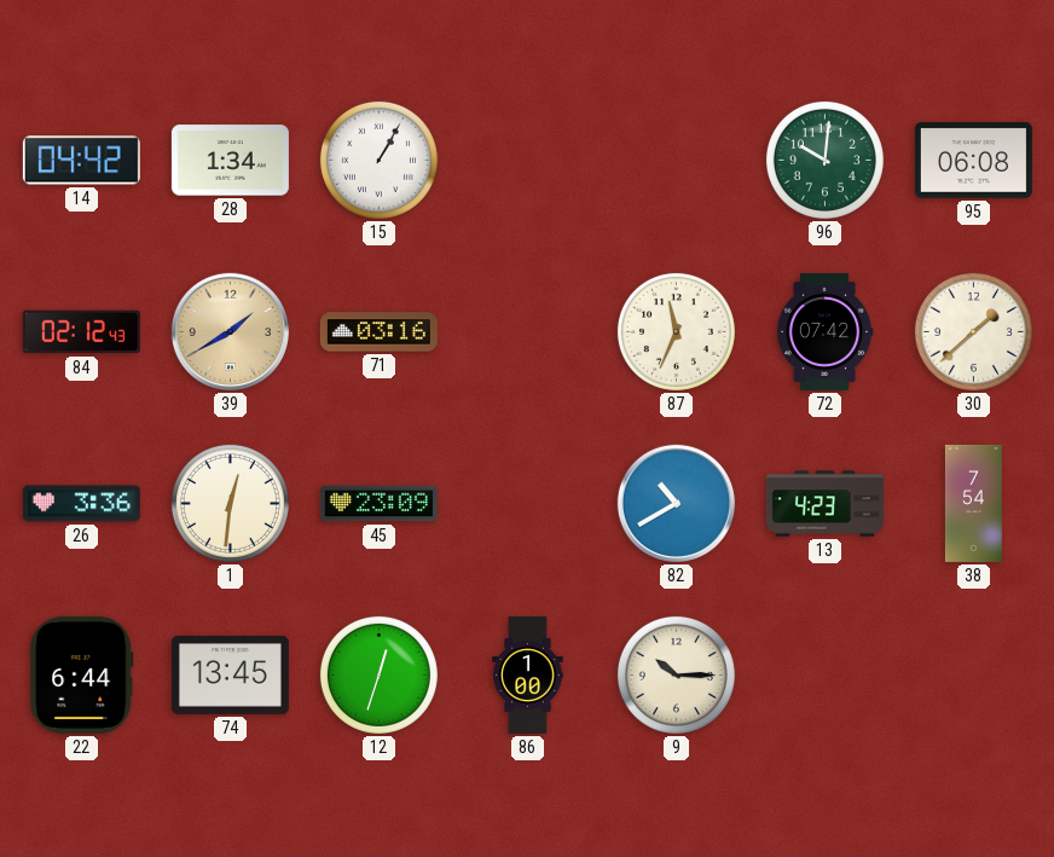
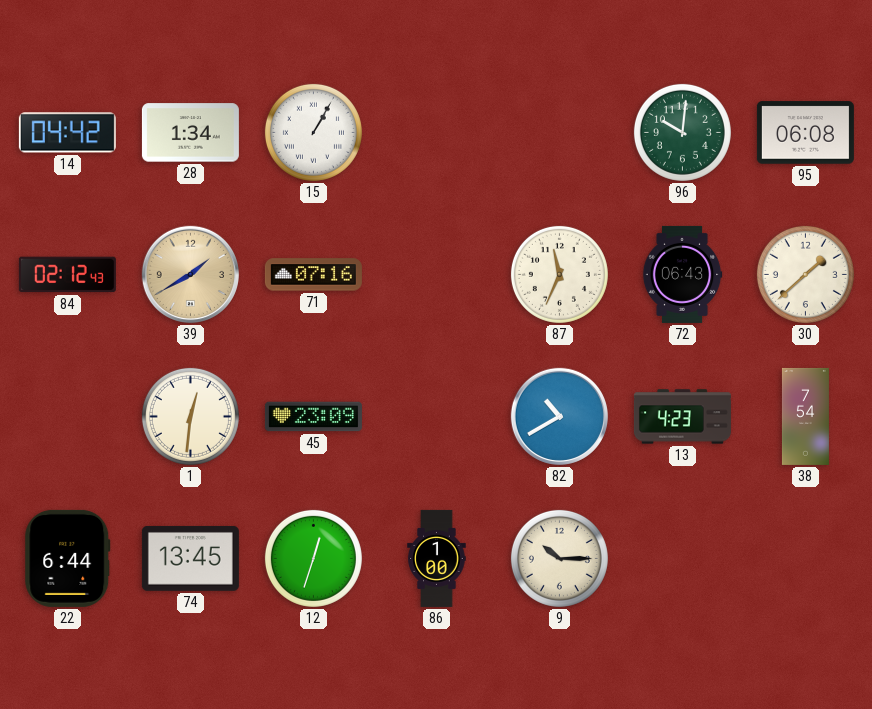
71: 03:16 -> 07:16
72: 07:42 -> 06:43
26: 3:36 -> none
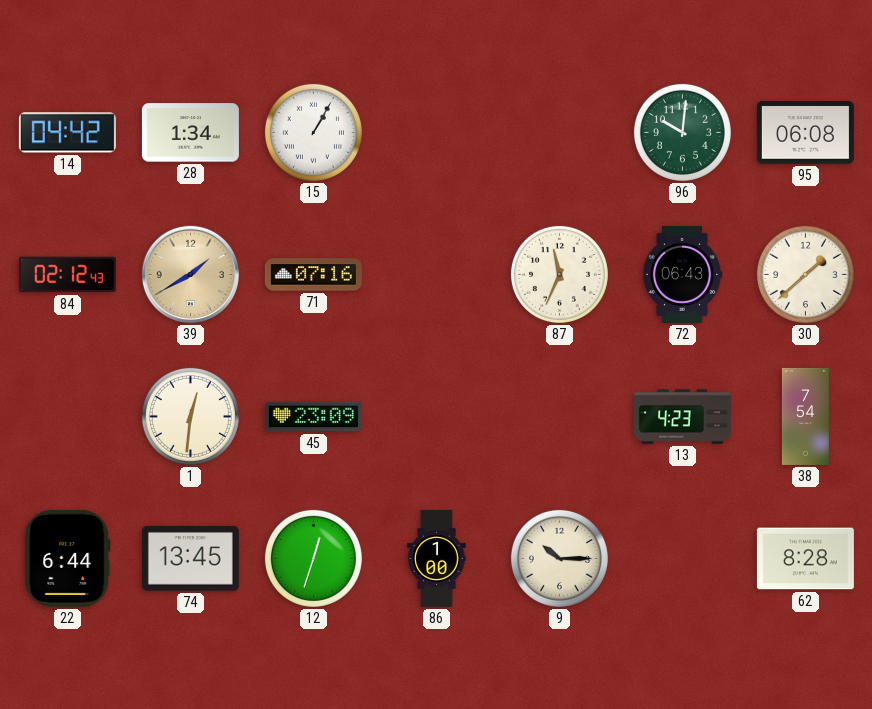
82: 10:40 -> none
62: none -> 8:28
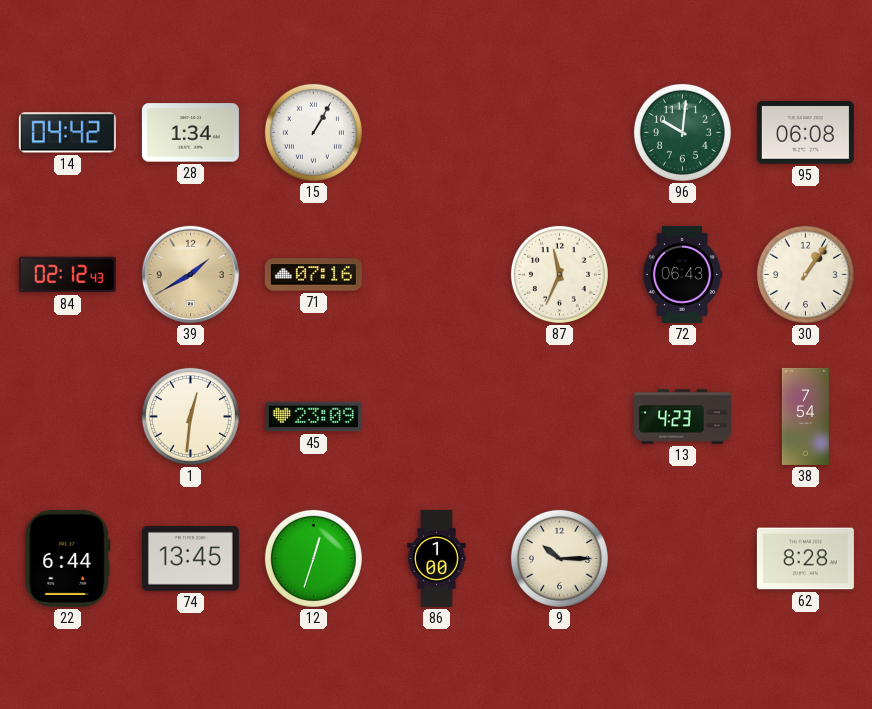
30: 1:38 -> 1:06
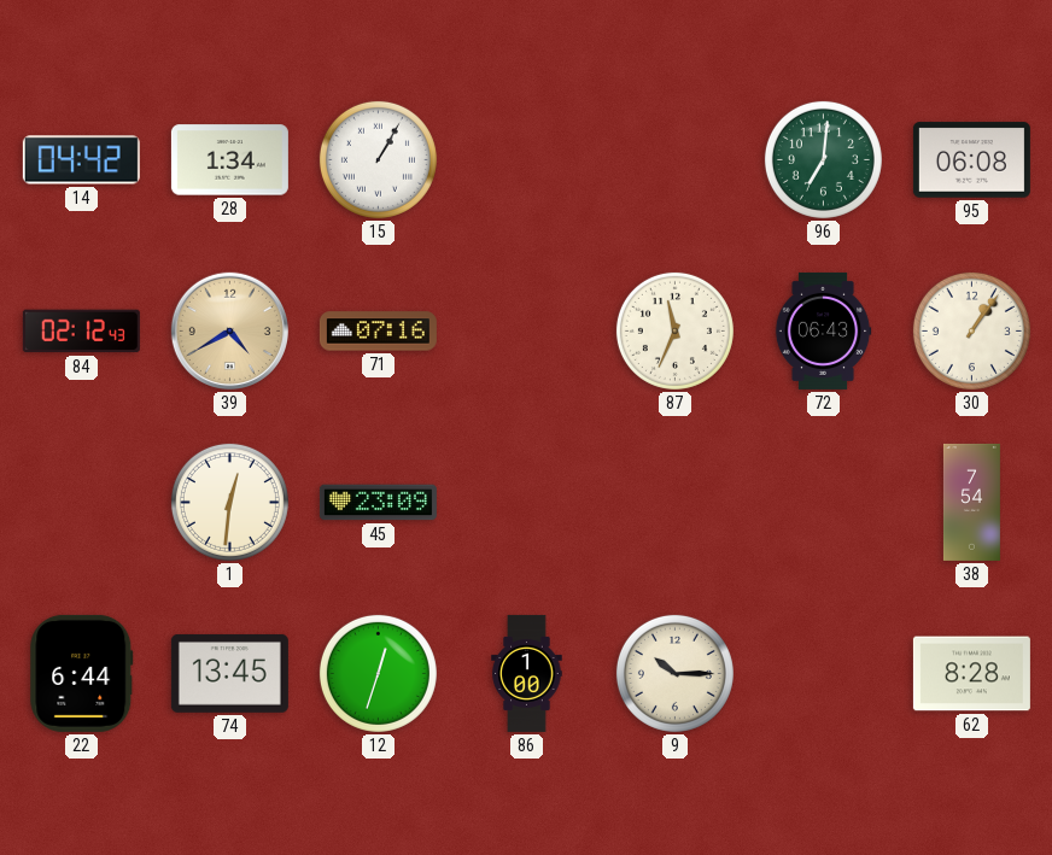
96: 10:01 -> 7:01
39: 1:40 -> 4:40
13: 4:23 -> none
